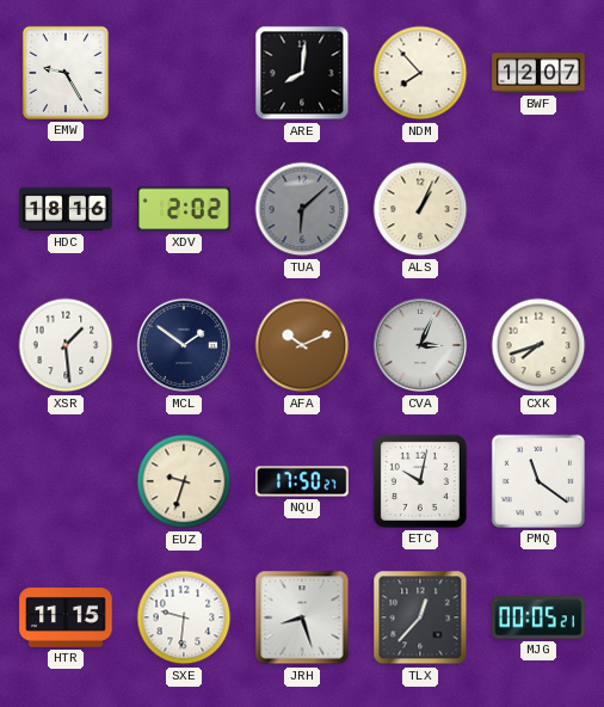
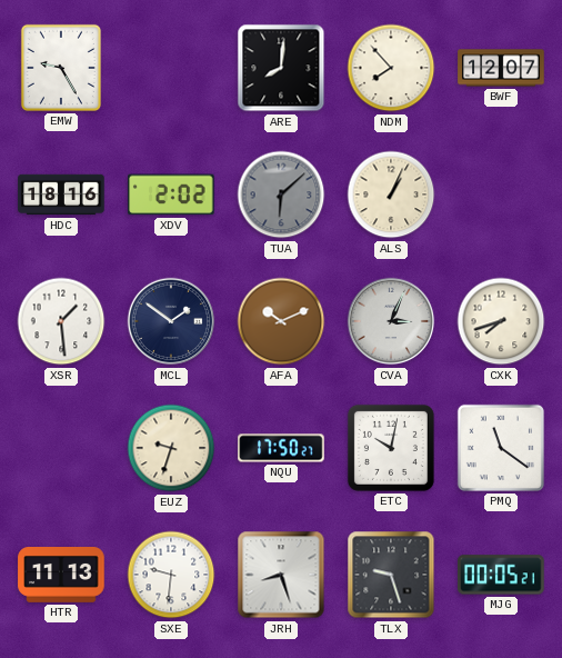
HTR: 11:15 -> 11:13
TLX: 12:37 -> 9:27
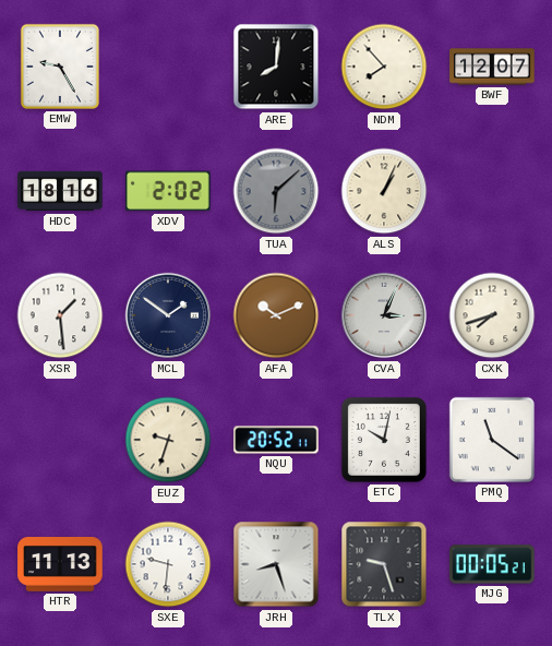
NQU: 17:50 -> 20:52
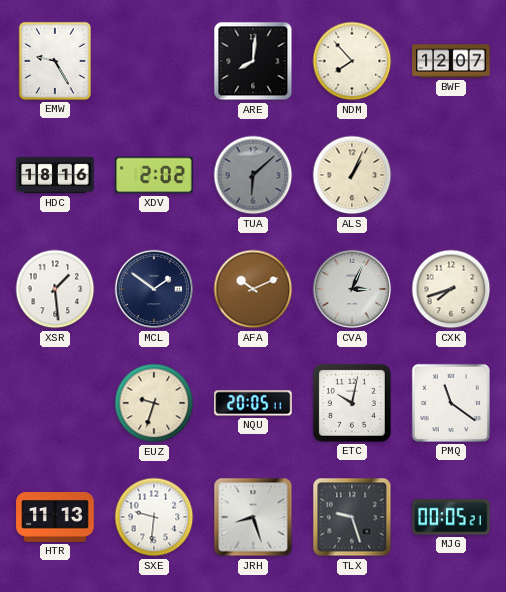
NQU: 20:52 -> 20:05
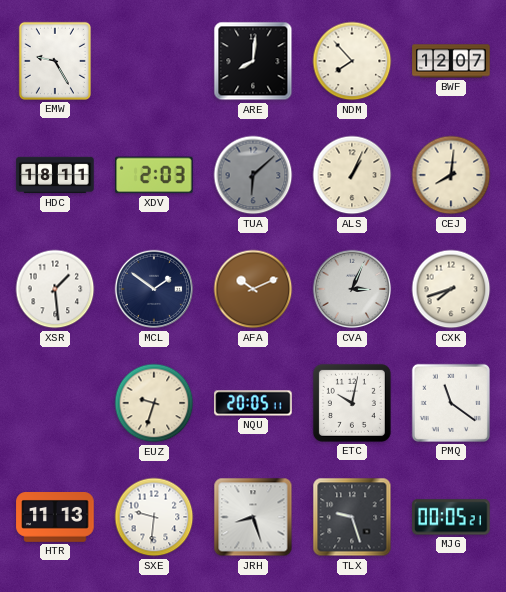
HDC: 18:16 -> 18:11
XDV: 2:02 -> 2:03
CEJ: none -> 8:01
